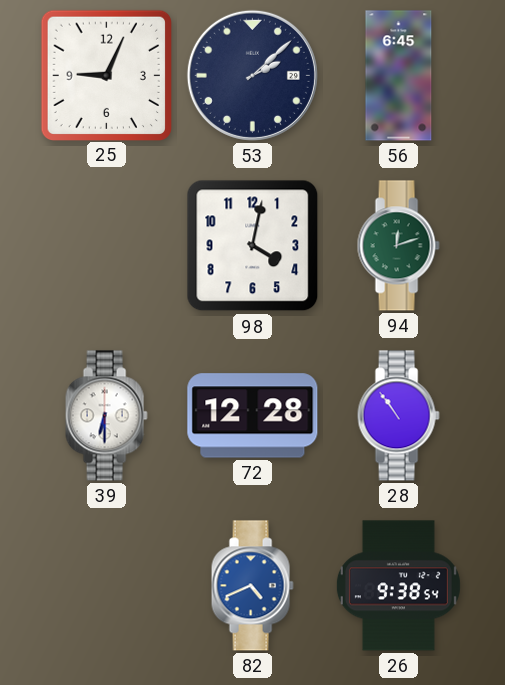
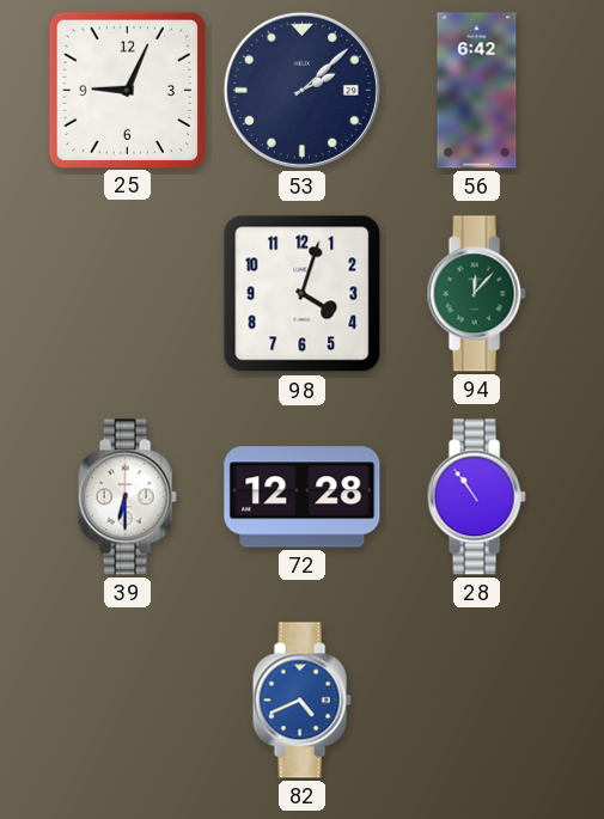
56: 6:45 -> 6:42
98: 4:02 -> 4:03
94: 12:12 -> 12:07
26: 9:38 -> none
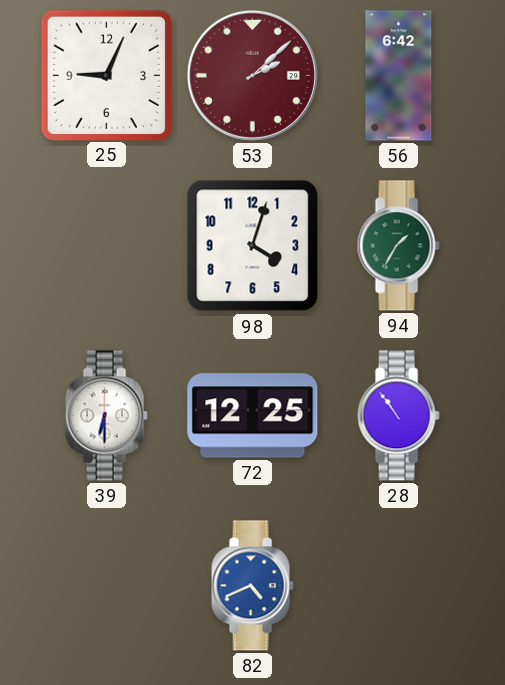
53 dial: navy -> burgundy
94: 12:07 -> 1:35
72: 12:28 -> 12:25
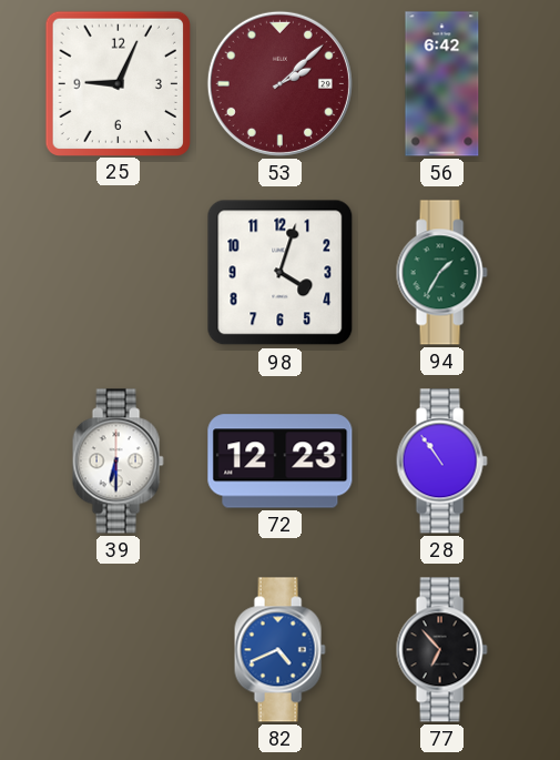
72: 12:25 -> 12:23
77: none -> 6:53
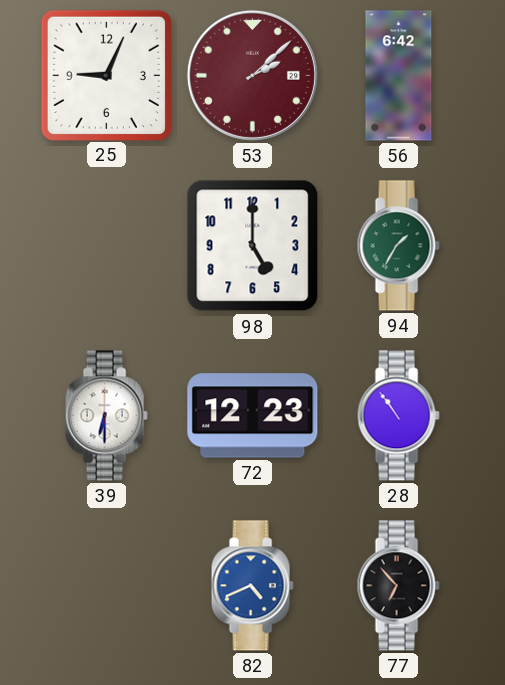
98: 4:03 -> 5:00
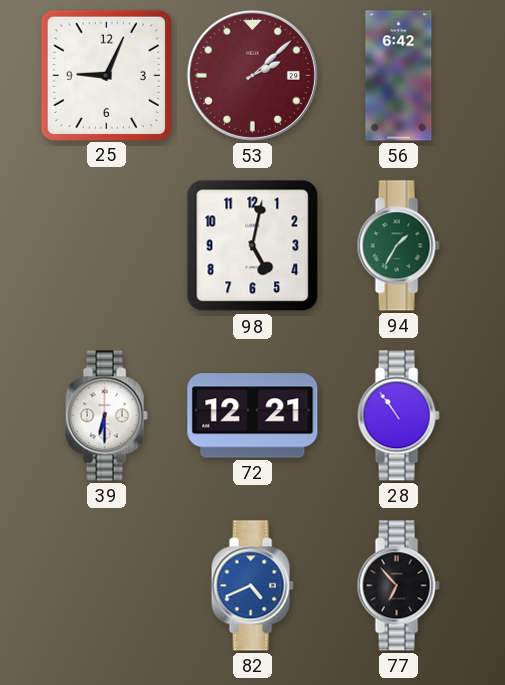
98: 5:00 -> 5:02
72: 12:23 -> 12:21
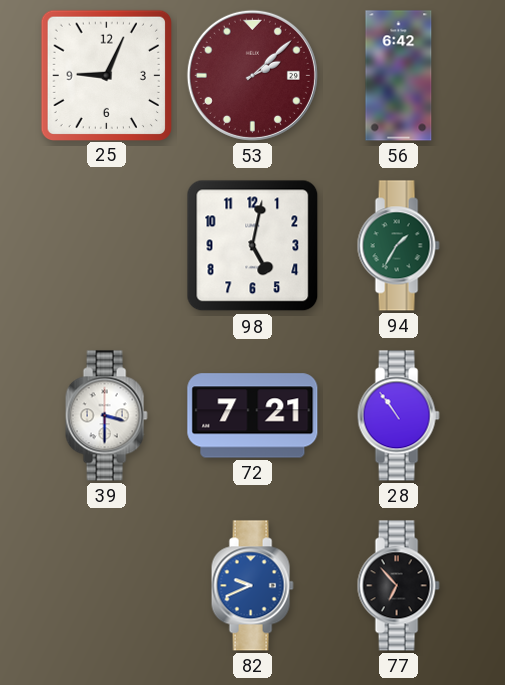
39: 6:30 -> 3:30
72: 12:21 -> 7:21
82: 4:41 -> 9:41
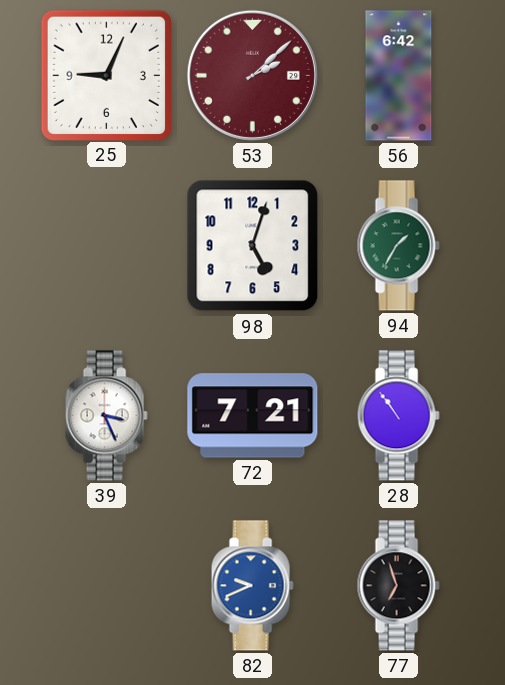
98: 5:02 -> 5:03
39: 3:30 -> 3:26
77: 6:53 -> 6:57
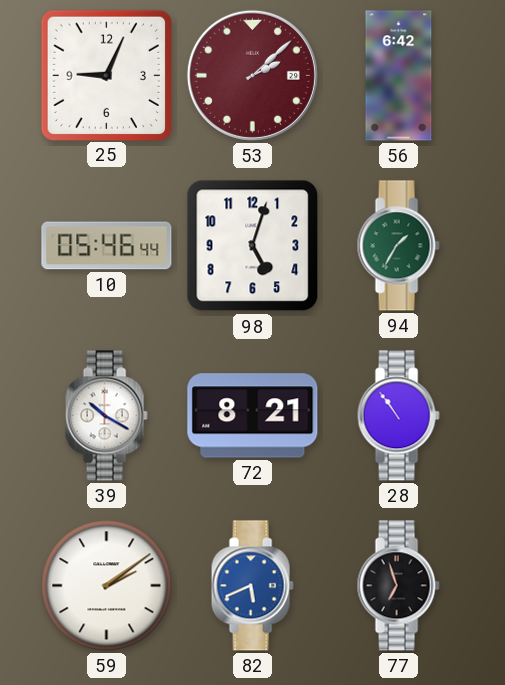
10: none -> 05:46
39: 3:26 -> 10:20
72: 7:21 -> 8:21
59: none -> 2:09
82: 9:41 -> 5:41
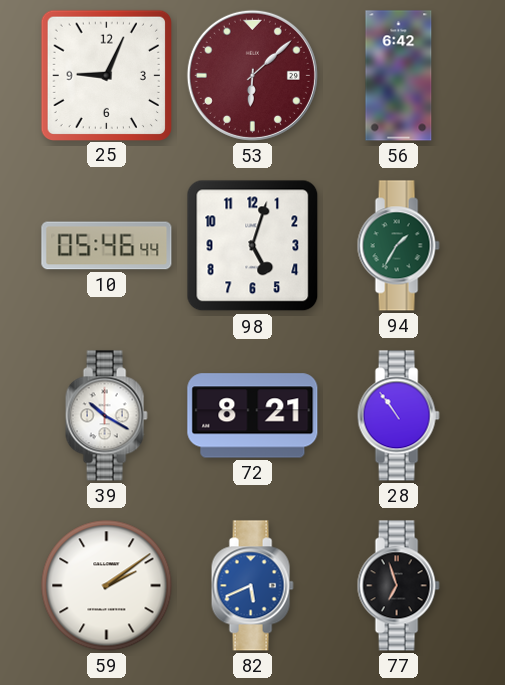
53: 2:08 -> 6:08
